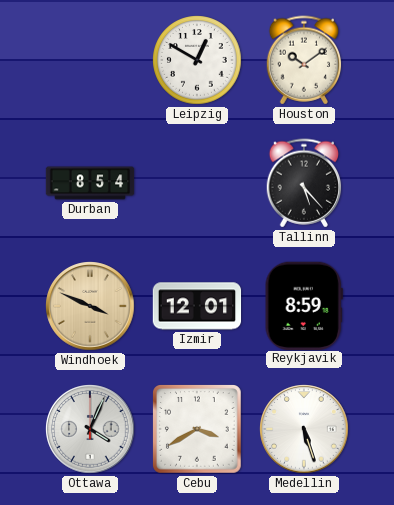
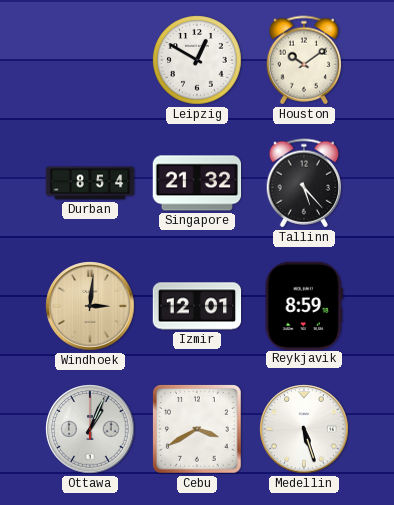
Singapore: none -> 21:32
Windhoek: 3:49 -> 3:01
Ottawa: 4:04 -> 1:04
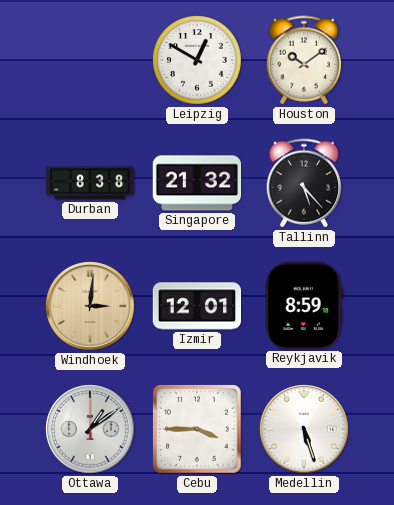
Durban: 8:54 -> 8:38
Ottawa: 1:04 -> 1:09
Cebu: 3:40 -> 3:45
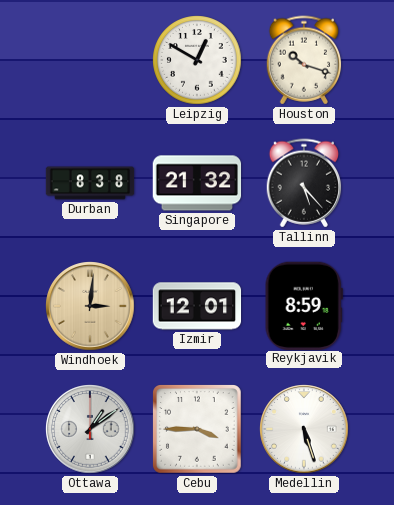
Houston: 10:09 -> 10:18
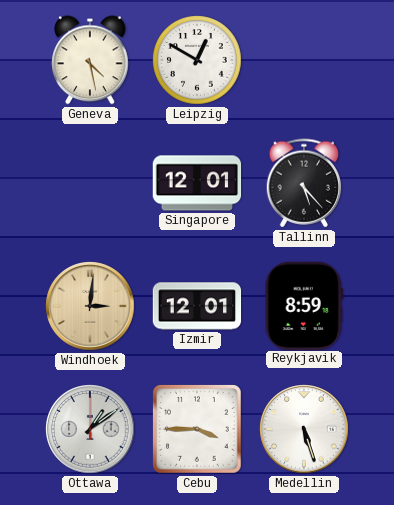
Geneva: none -> 4:28
Houston: 10:18 -> none
Durban: 8:38 -> none
Singapore: 21:32 -> 12:01
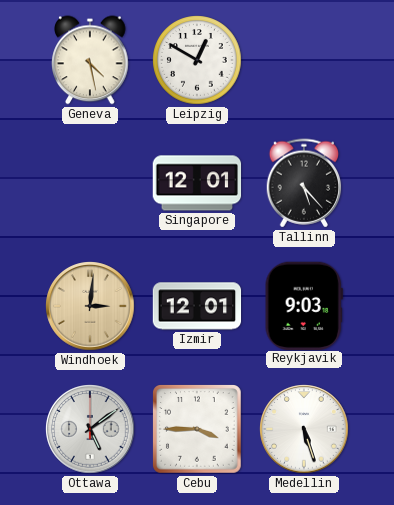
Reykjavik: 8:59 -> 9:03
Ottawa: 1:09 -> 5:09
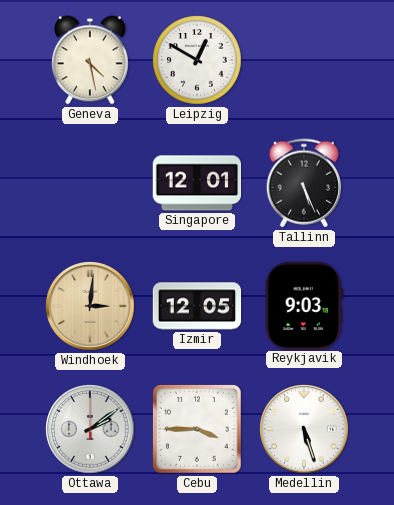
Tallinn: 5:23 -> 5:26
Izmir: 12:01 -> 12:05
Ottawa: 5:09 -> 2:09
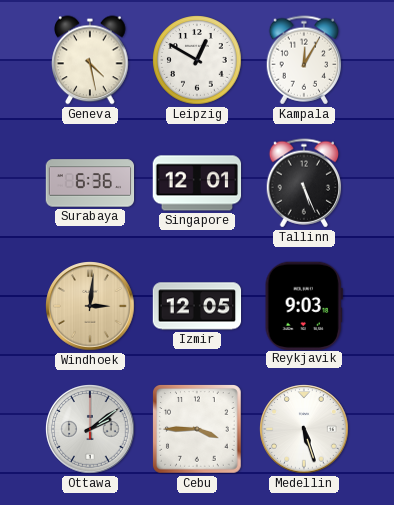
Kampala: none -> 12:05
Surabaya: none -> 6:36
